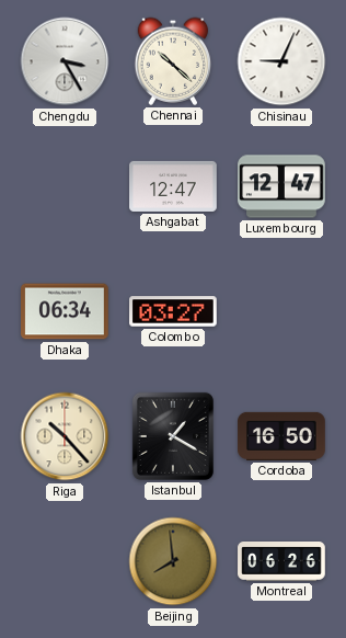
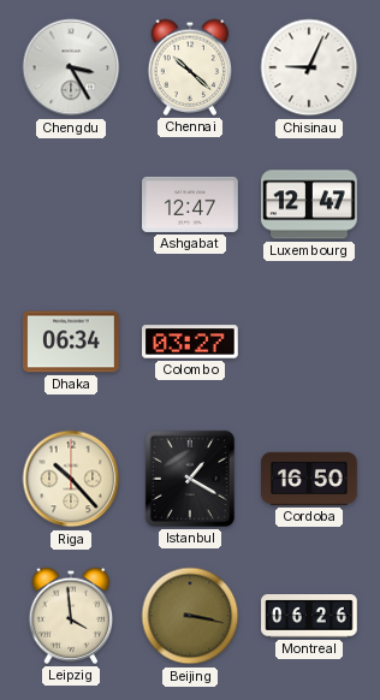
Leipzig: none -> 3:59
Beijing: 7:59 -> 3:17
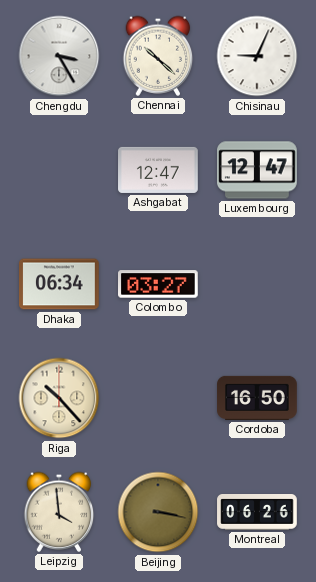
Istanbul: 1:20 -> none
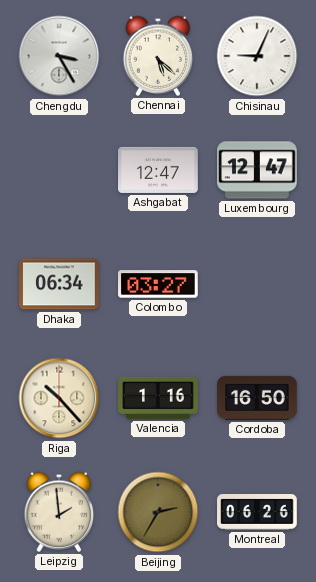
Chennai: 10:22 -> 5:22
Valencia: none -> 1:16
Leipzig: 3:59 -> 1:59
Beijing: 3:17 -> 2:35
